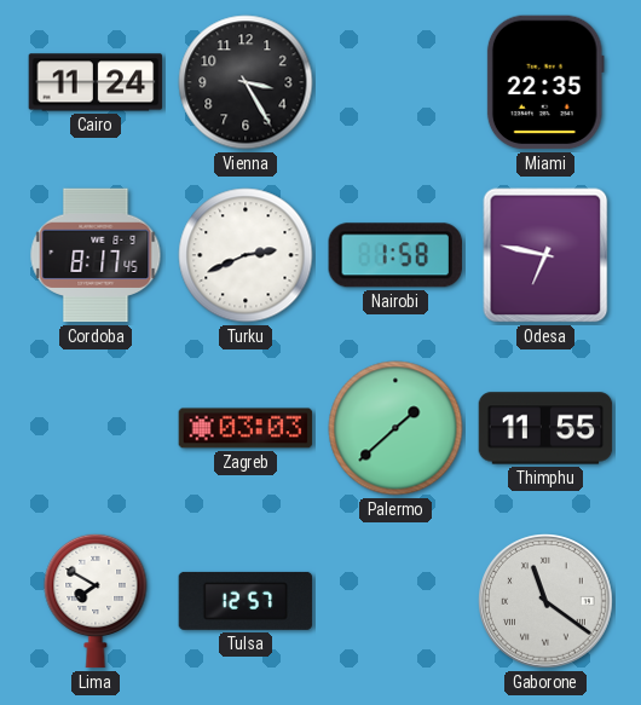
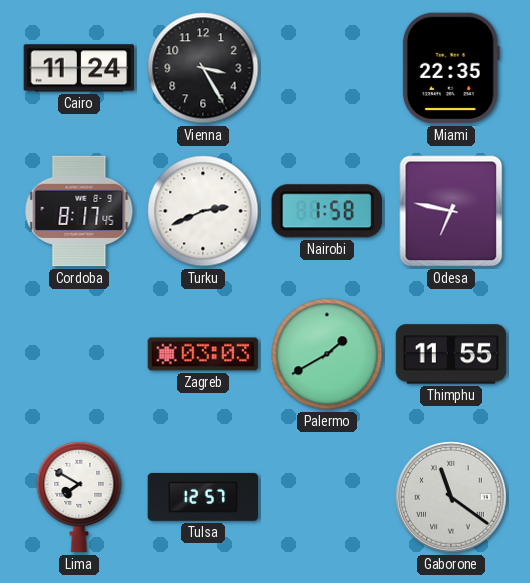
Palermo: 1:38 -> 1:40
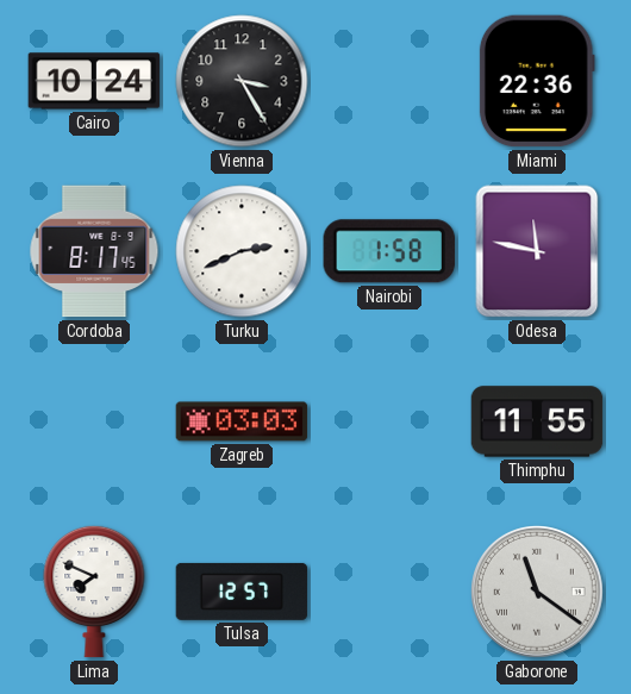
Cairo: 11:24 -> 10:24
Miami: 22:35 -> 22:36
Odesa: 6:47 -> 11:47
Palermo: 1:40 -> none
Lima: 7:50 -> 7:49
